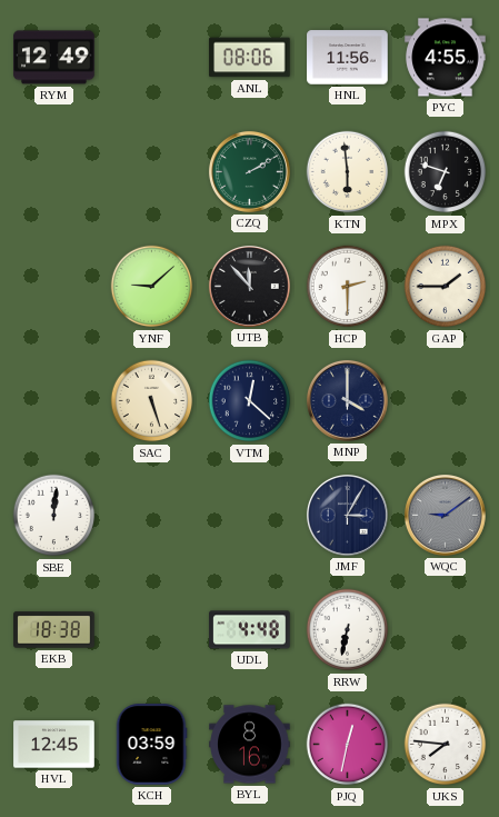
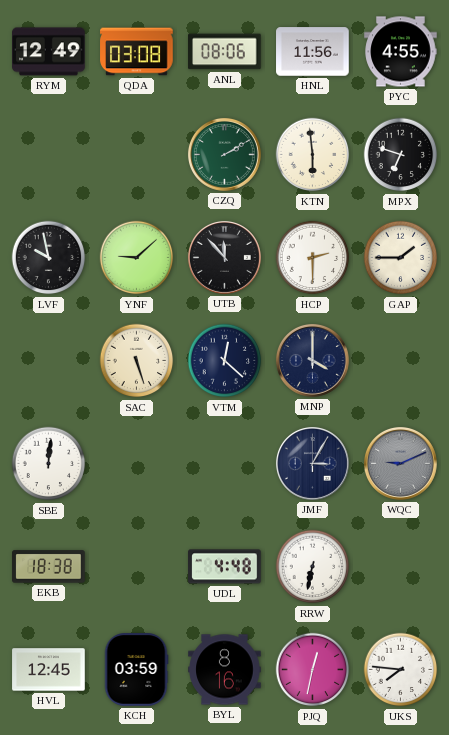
QDA: none -> 03:08
LVF: none -> 9:58
WQC: 9:09 -> 9:11
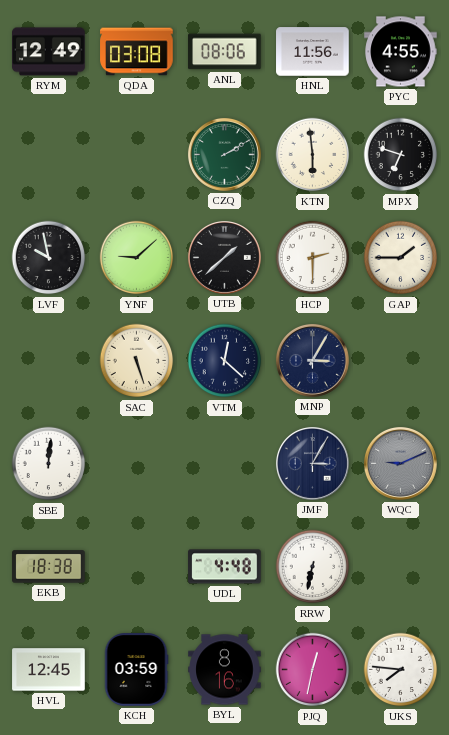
UTB: 11:53 -> 1:38
MNP: 4:00 -> 3:05
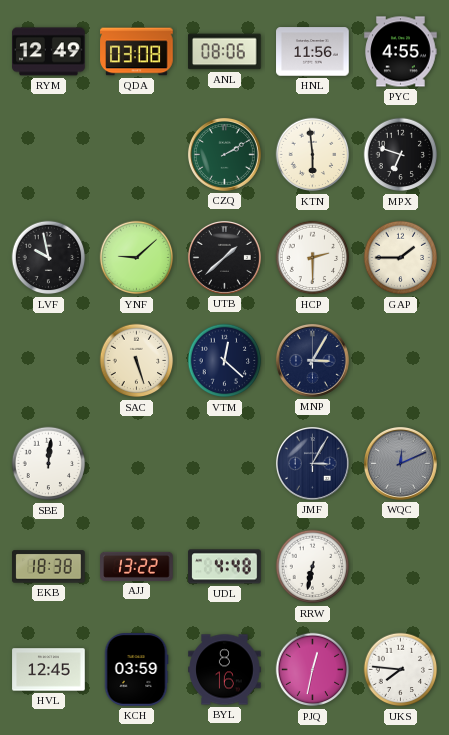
WQC: 9:11 -> 12:11
AJJ: none -> 13:22
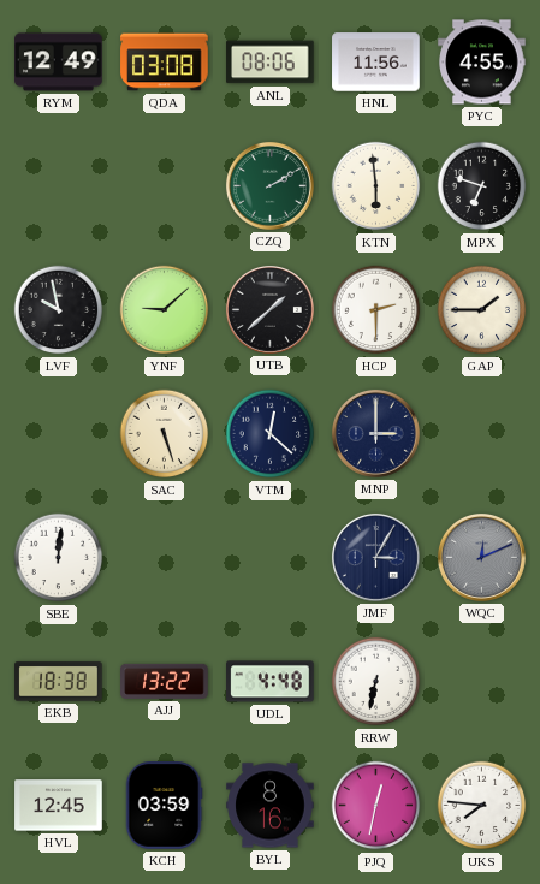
MNP: 3:05 -> 3:00
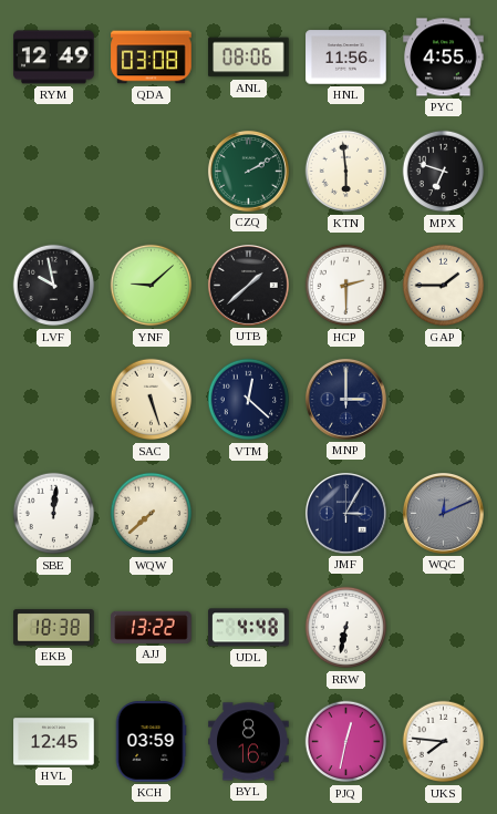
WQW: none -> 7:38
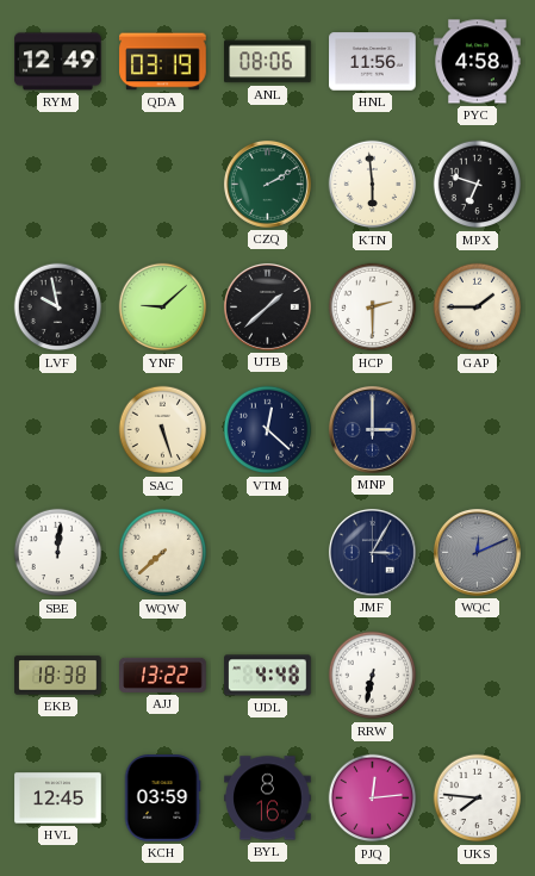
QDA: 03:08 -> 03:19
PYC: 4:55 -> 4:58
PJQ: 12:32 -> 12:14
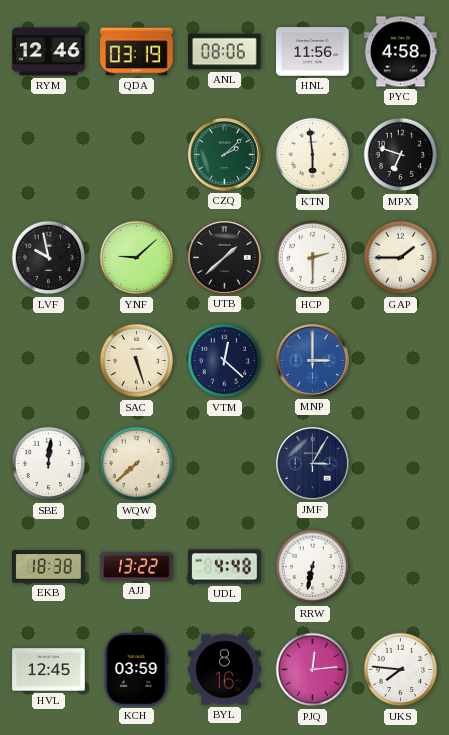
RYM: 12:49 -> 12:46
CZQ: 2:10 -> 2:08
MNP dial: navy -> blue
WQC: 12:11 -> none
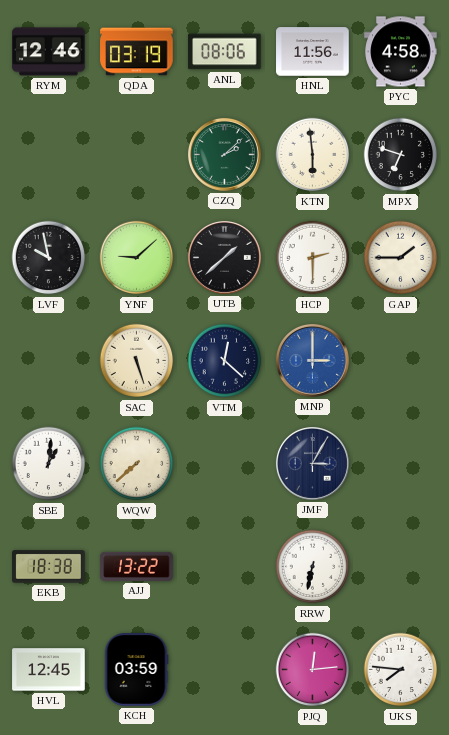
SBE: 12:01 -> 1:01
UDL: 4:48 -> none
BYL: 8:16 -> none
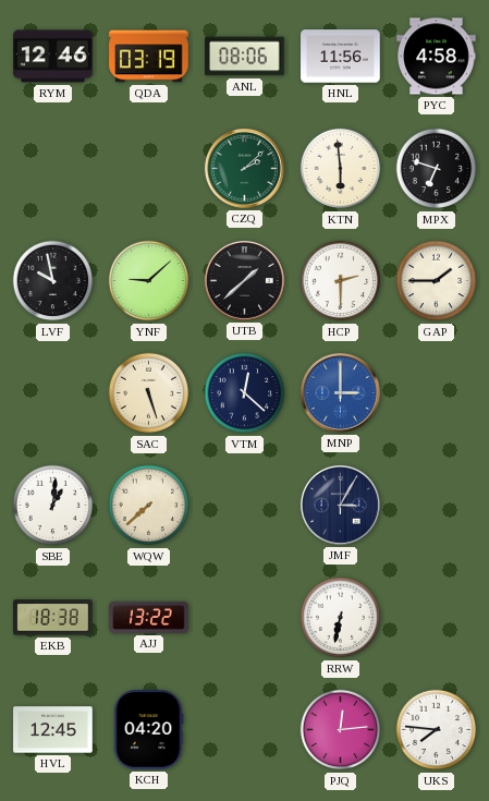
KCH: 03:59 -> 04:20
